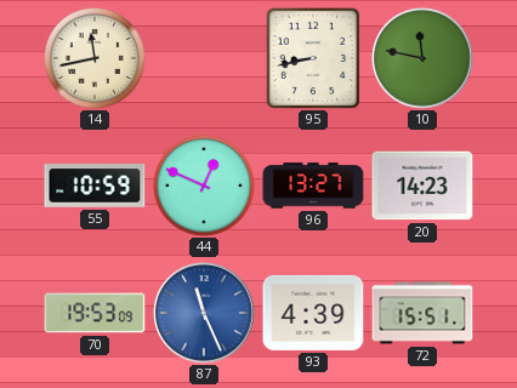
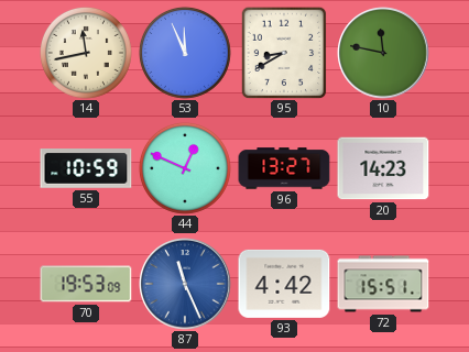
53: none -> 11:56
95: 8:43 -> 8:40
93: 4:39 -> 4:42
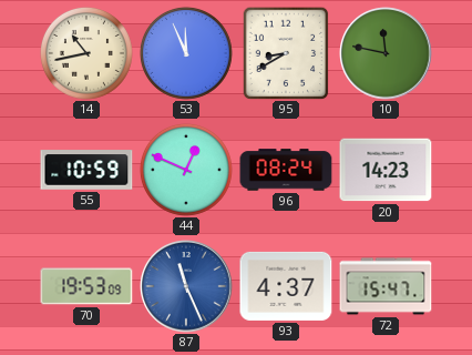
14: 11:43 -> 10:43
96: 13:27 -> 08:24
93: 4:42 -> 4:37
72: 15:51 -> 15:47
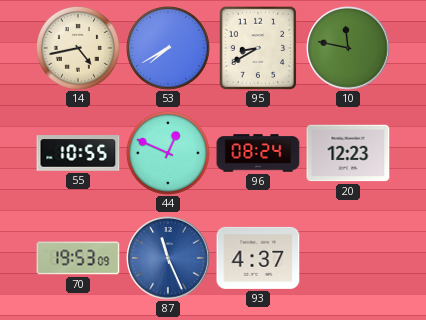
14: 10:43 -> 4:43
53: 11:56 -> 7:40
55: 10:59 -> 10:55
20: 14:23 -> 12:23
72: 15:47 -> none
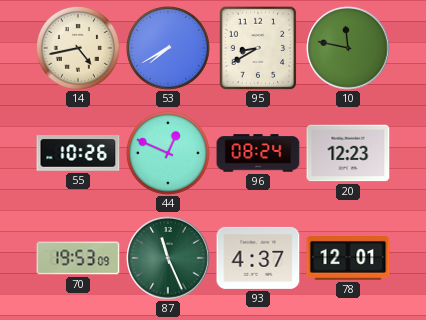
55: 10:55 -> 10:26
87 dial: blue -> green
78: none -> 12:01
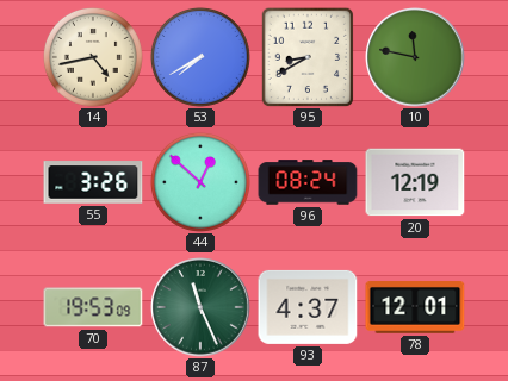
55: 10:26 -> 3:26
44: 12:49 -> 12:52
20: 12:23 -> 12:19
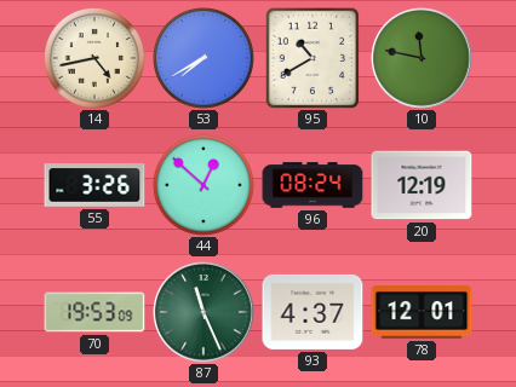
95: 8:40 -> 10:40
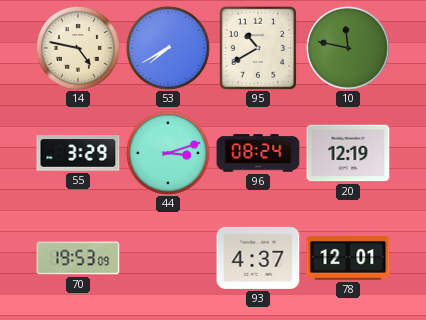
14: 4:43 -> 4:47
55: 3:26 -> 3:29
44: 12:52 -> 3:12
87: 11:26 -> none
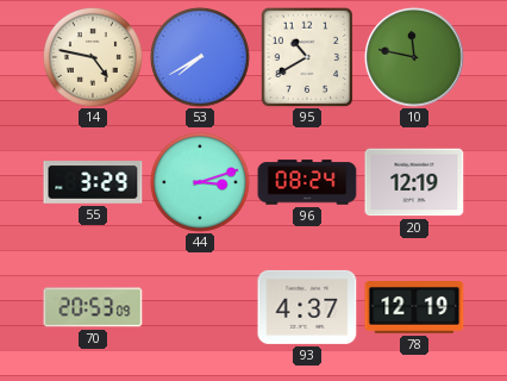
70: 19:53 -> 20:53
78: 12:01 -> 12:19
